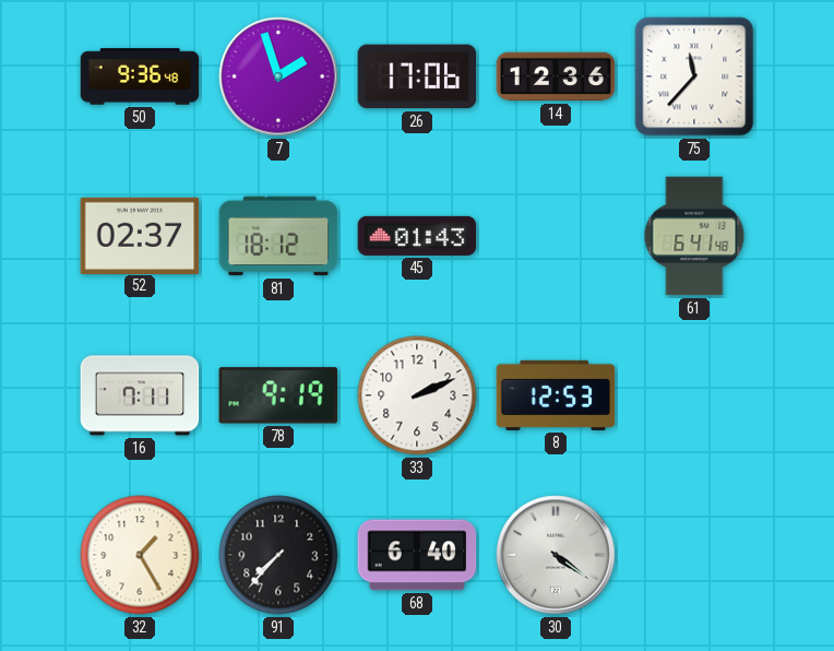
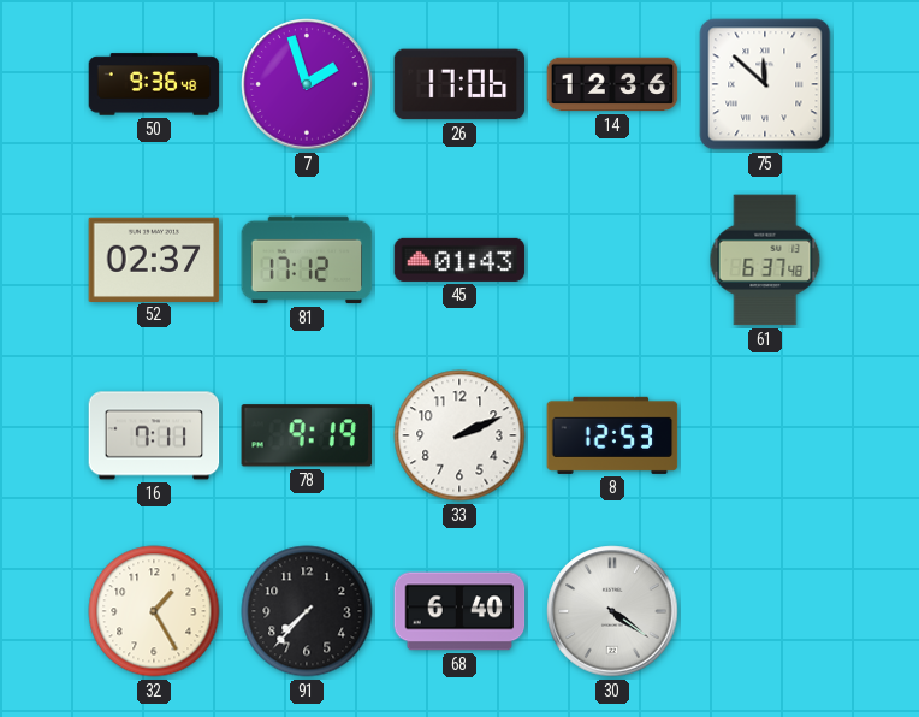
75: 11:37 -> 11:52
81: 18:12 -> 17:12
61: 6:41 -> 6:37
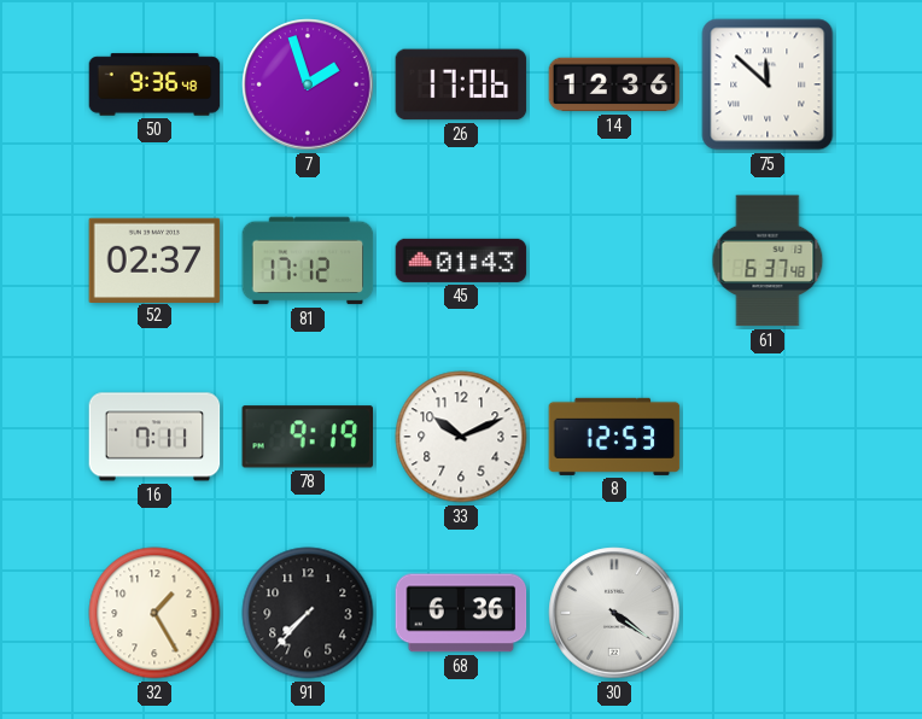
33: 2:11 -> 10:11
68: 6:40 -> 6:36
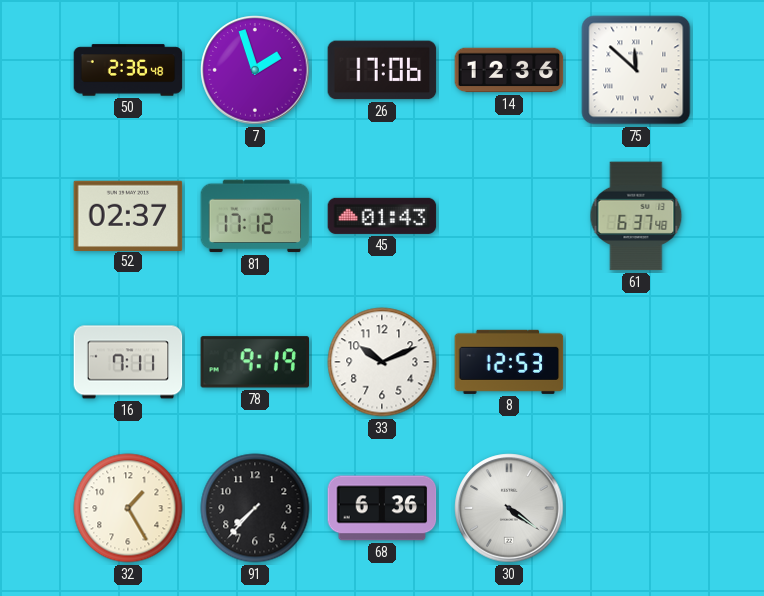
50: 9:36 -> 2:36
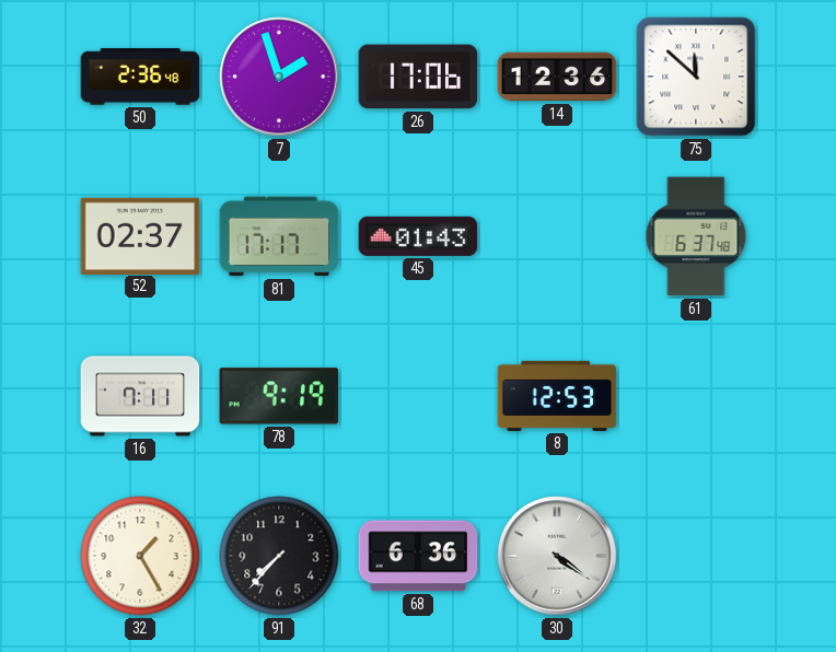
81: 17:12 -> 17:17
33: 10:11 -> none
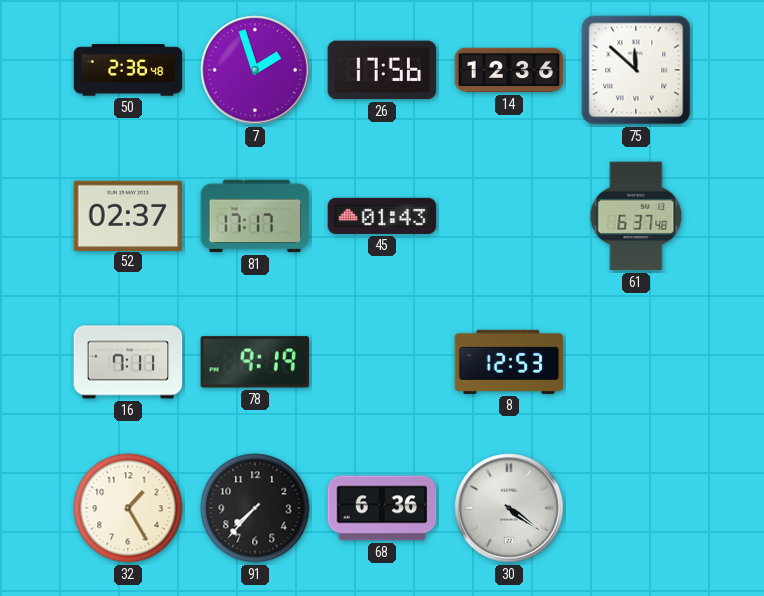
26: 17:06 -> 17:56
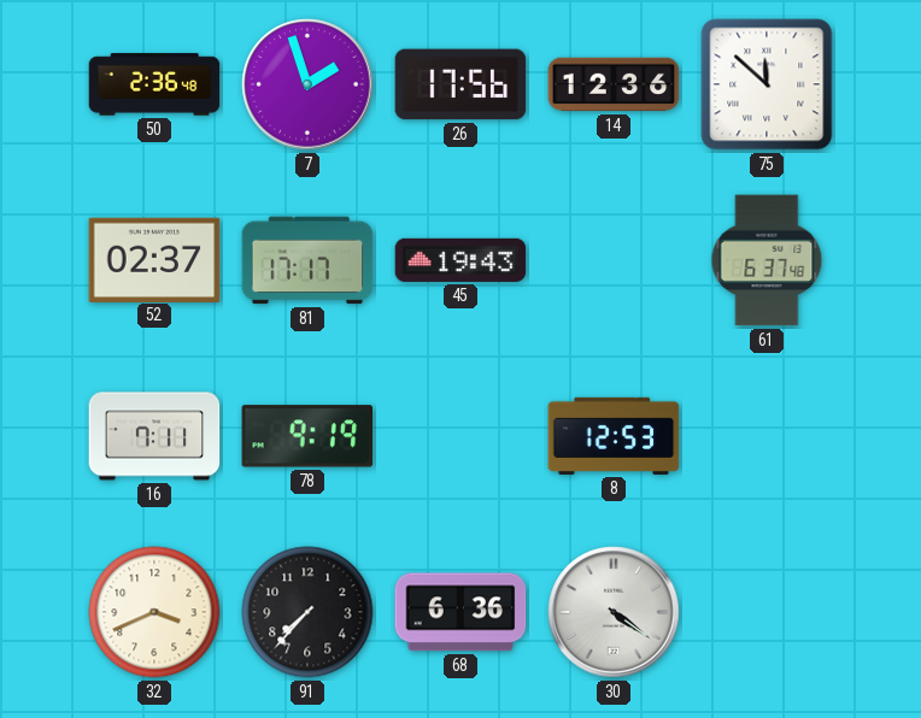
45: 01:43 -> 19:43
32: 1:25 -> 3:41
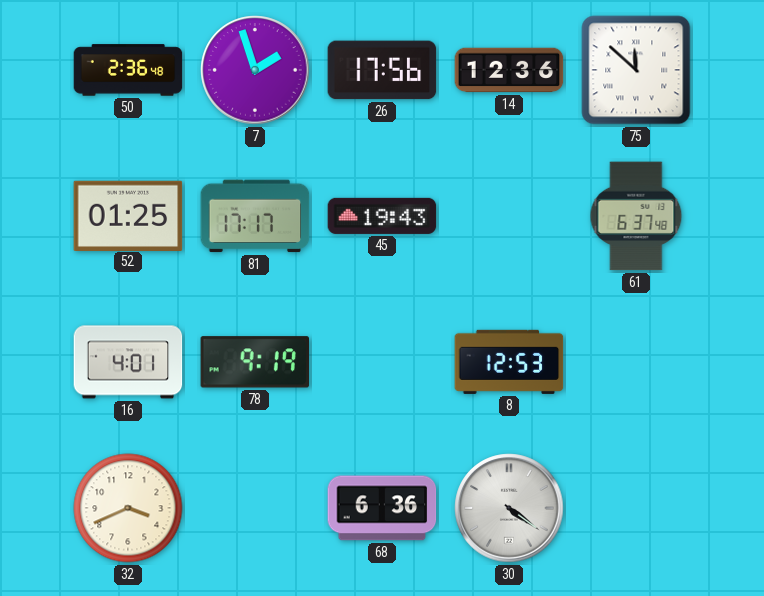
52: 02:37 -> 01:25
16: 7:11 -> 4:01
91: 7:37 -> none
